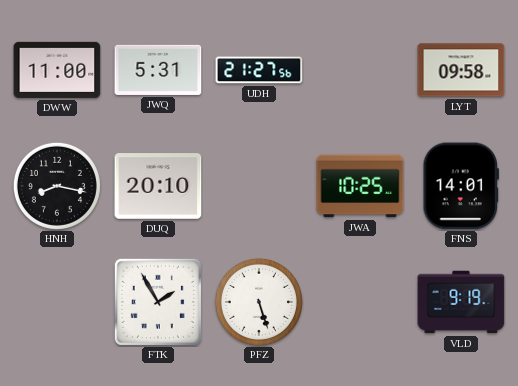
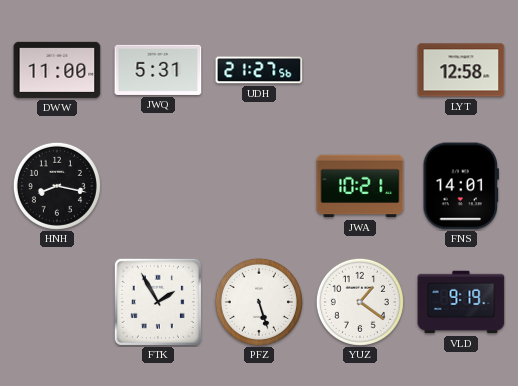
LYT: 09:58 -> 12:58
DUQ: 20:10 -> none
JWA: 10:25 -> 10:21
YUZ: none -> 1:21
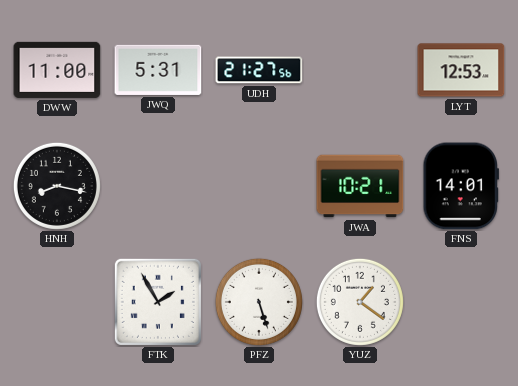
LYT: 12:58 -> 12:53
VLD: 9:19 -> none
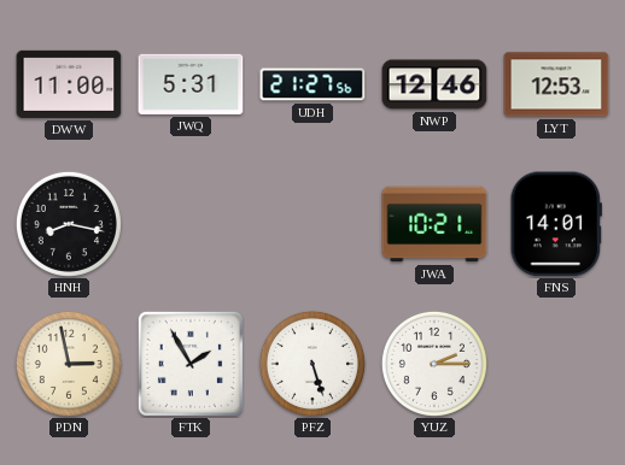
NWP: none -> 12:46
PDN: none -> 2:58
YUZ: 1:21 -> 2:15
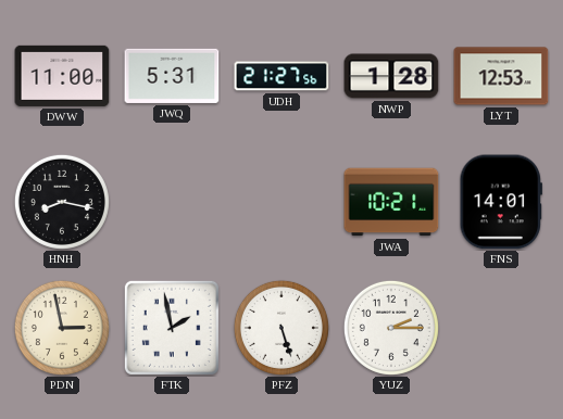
NWP: 12:46 -> 1:28
FTK: 1:55 -> 1:58
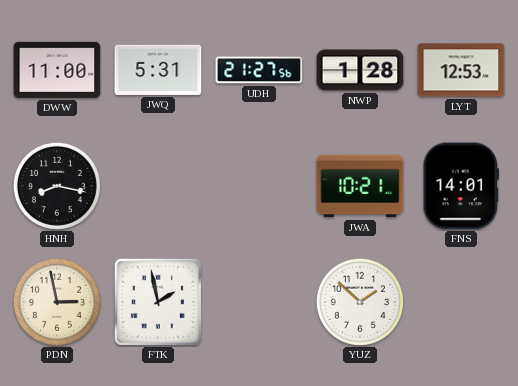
PFZ: 5:27 -> none
YUZ: 2:15 -> 1:52
